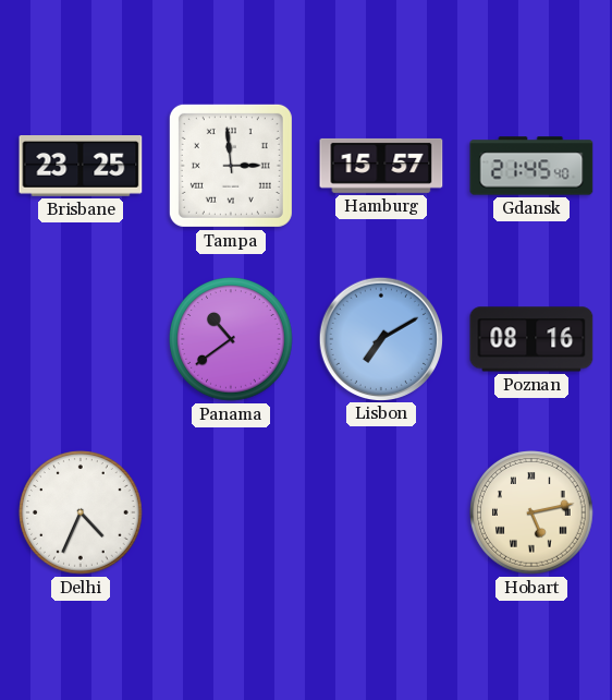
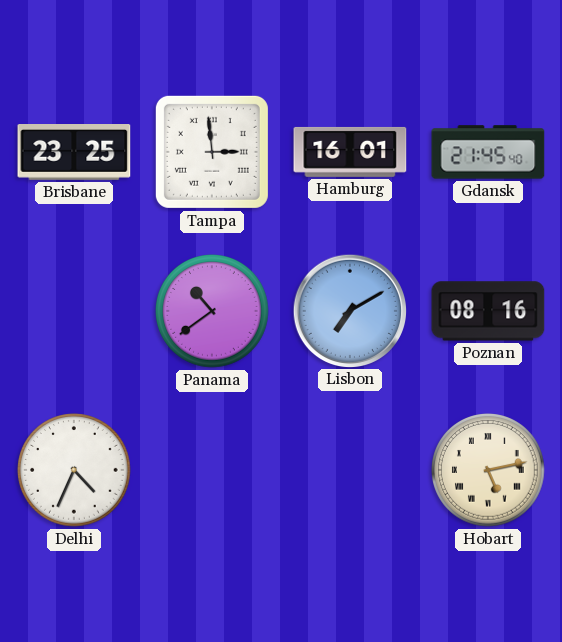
Hamburg: 15:57 -> 16:01
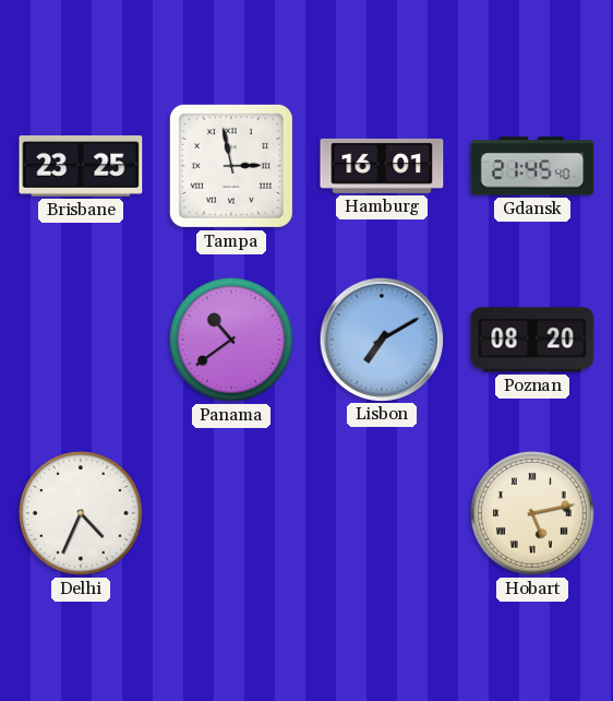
Tampa: 2:59 -> 2:58
Poznan: 08:16 -> 08:20
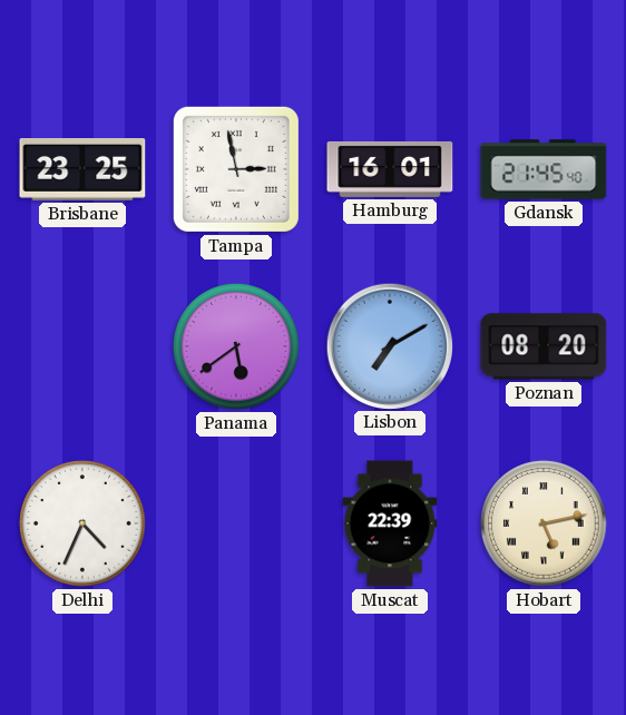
Panama: 10:39 -> 5:39
Muscat: none -> 22:39
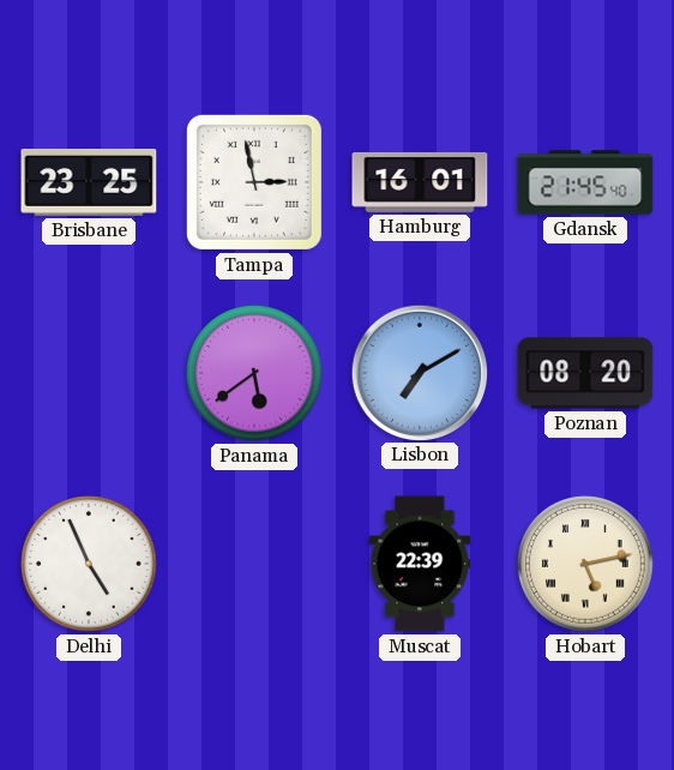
Delhi: 4:34 -> 4:56
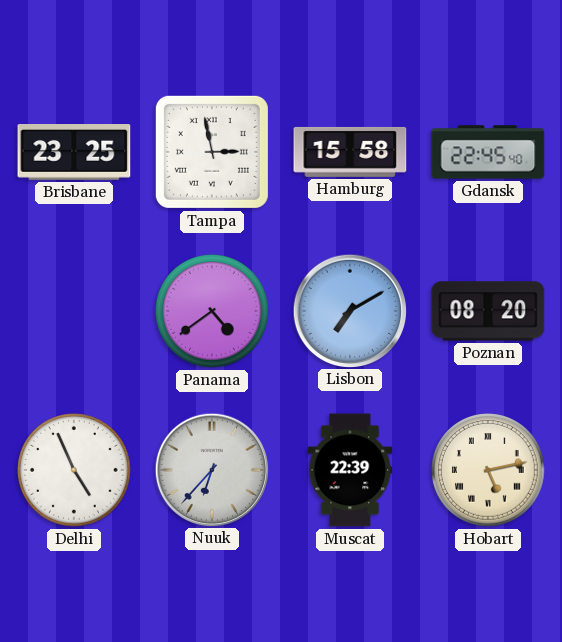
Hamburg: 16:01 -> 15:58
Gdansk: 21:45 -> 22:45
Panama: 5:39 -> 4:39
Nuuk: none -> 6:37
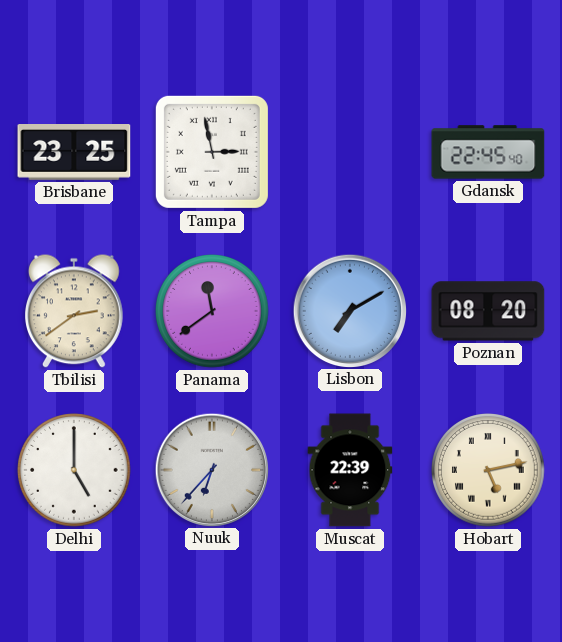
Hamburg: 15:58 -> none
Tbilisi: none -> 2:39
Panama: 4:39 -> 11:39
Delhi: 4:56 -> 5:00
